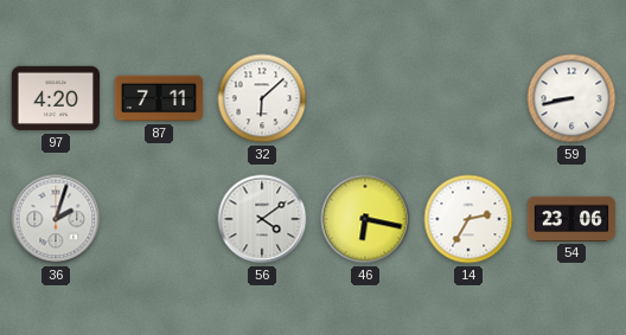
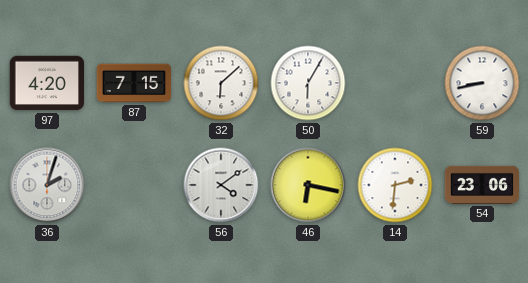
87: 7:11 -> 7:15
50: none -> 6:05
14: 2:35 -> 2:31
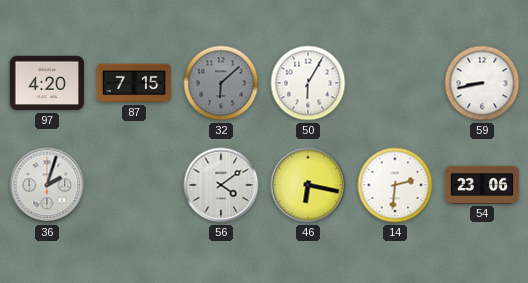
32 dial: white -> grey
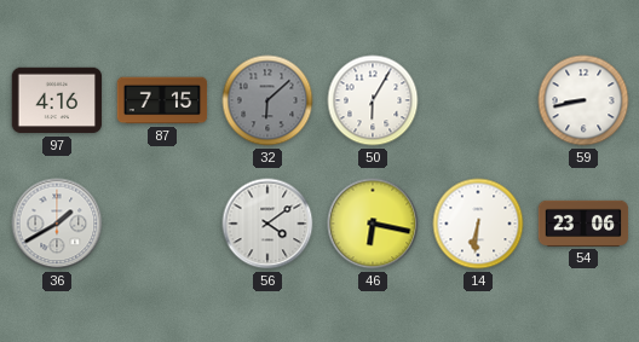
97: 4:20 -> 4:16
36: 2:03 -> 1:40
14: 2:31 -> 6:31
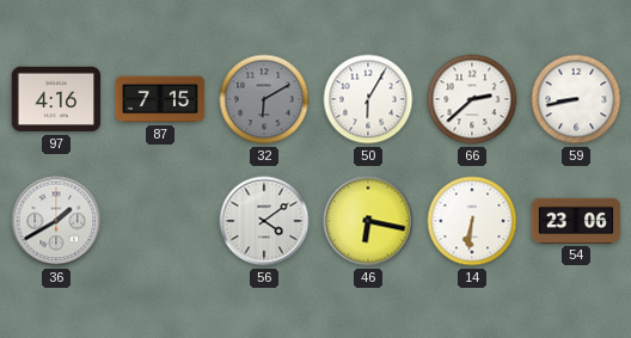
32: 6:08 -> 6:10
66: none -> 2:38
